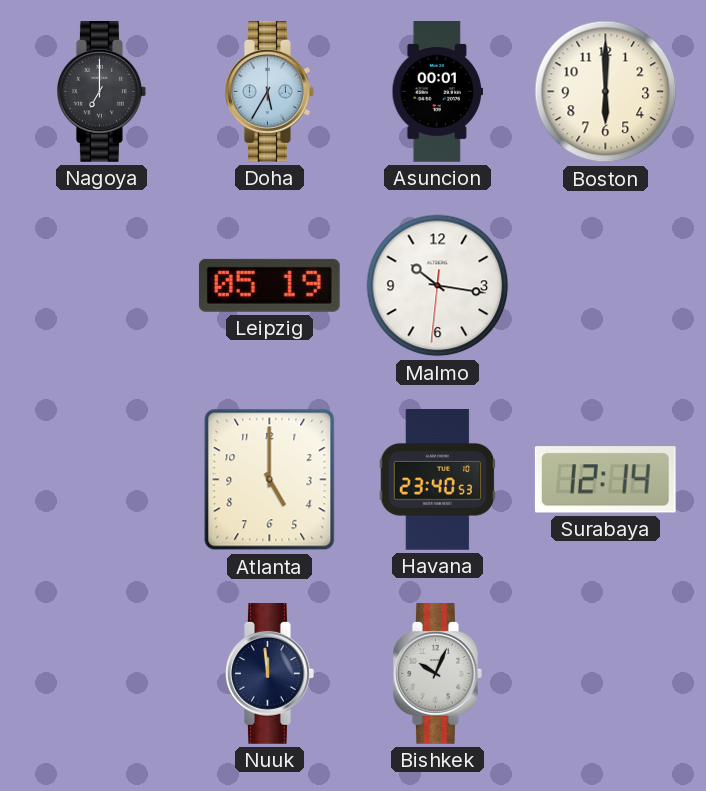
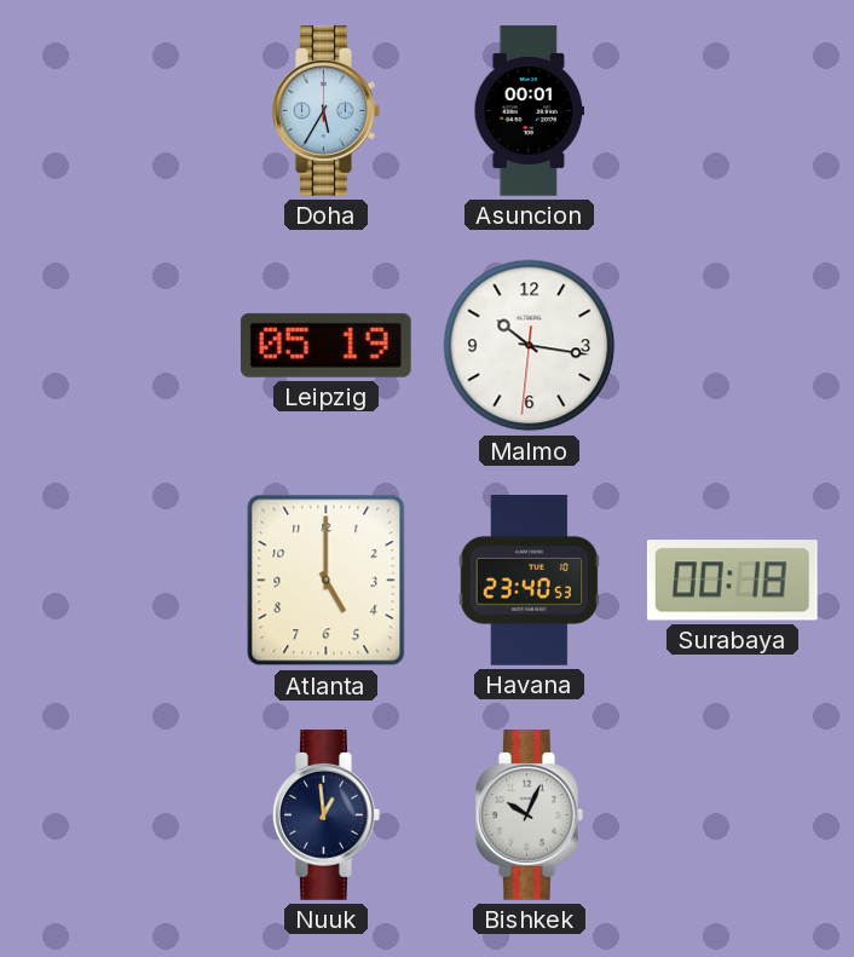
Nagoya: 7:00 -> none
Boston: 6:00 -> none
Surabaya: 12:14 -> 00:18
Nuuk: 11:59 -> 12:59
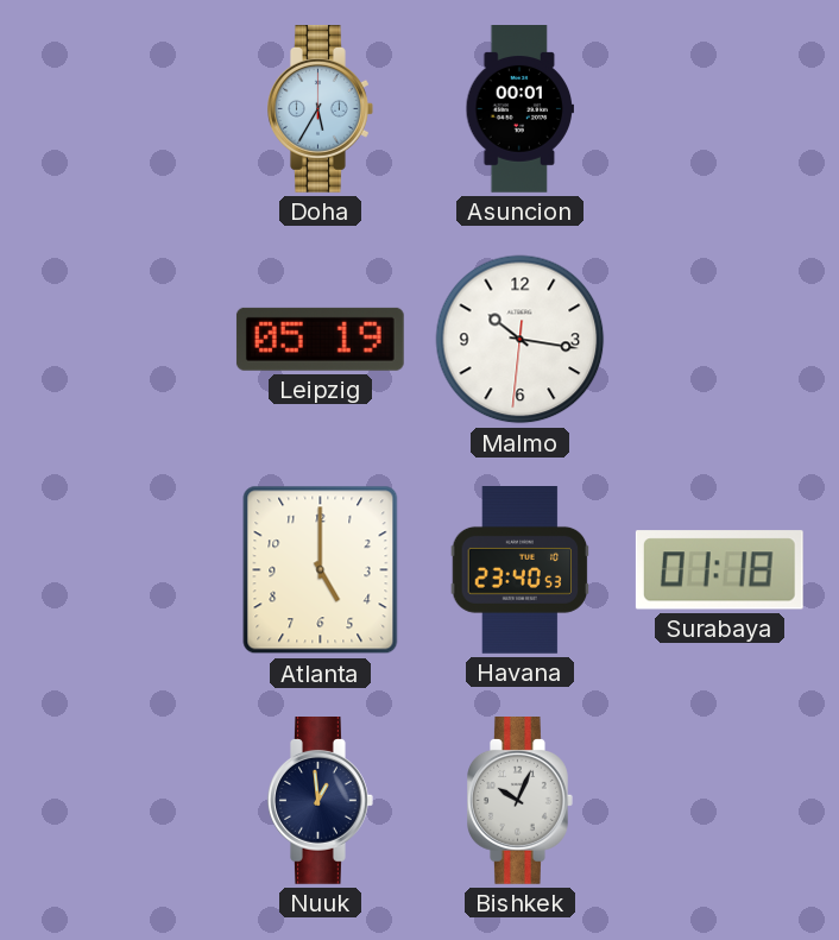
Surabaya: 00:18 -> 01:18
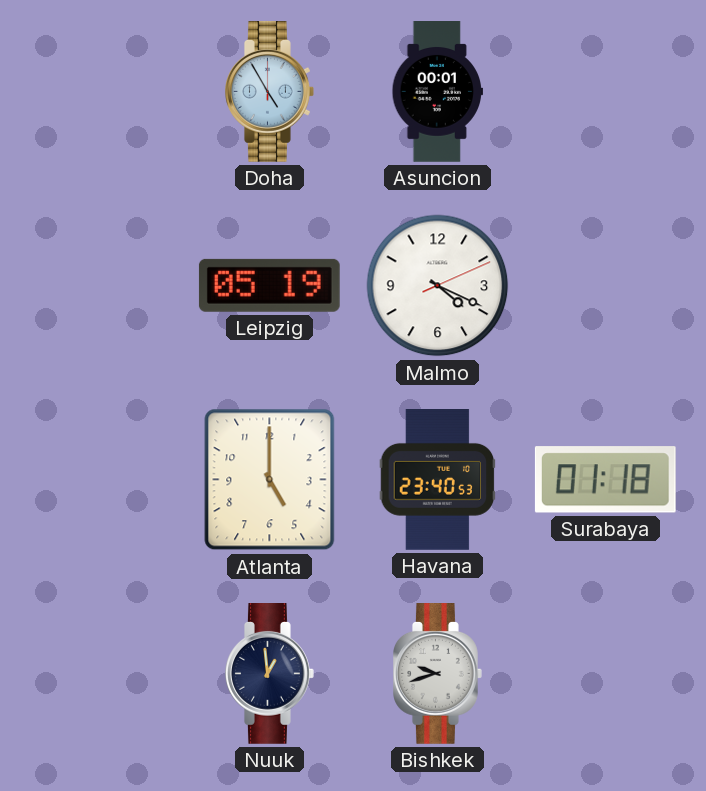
Doha: 5:35 -> 4:55
Malmo: 10:16 -> 4:19
Bishkek: 10:04 -> 9:42
